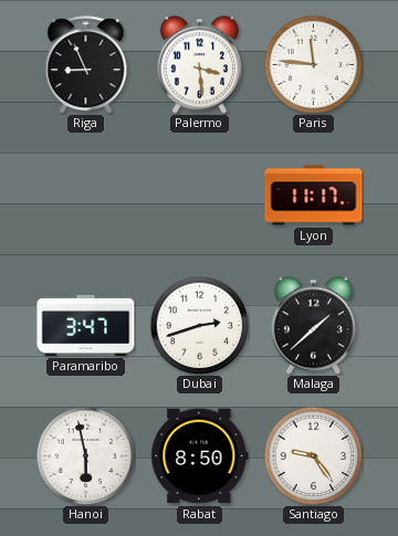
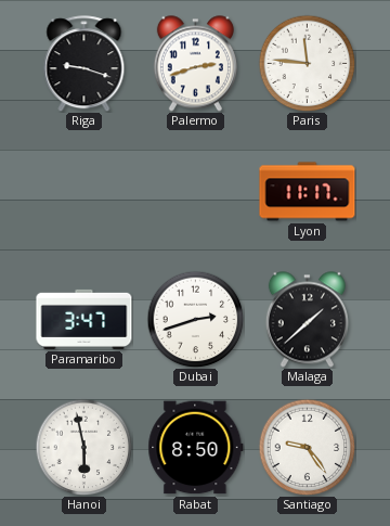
Riga: 8:56 -> 9:18
Palermo: 3:29 -> 2:42
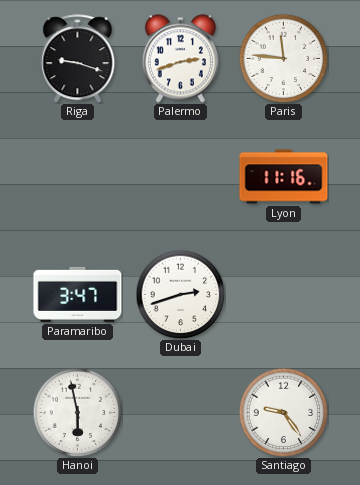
Lyon: 11:17 -> 11:16
Malaga: 1:38 -> none
Rabat: 8:50 -> none
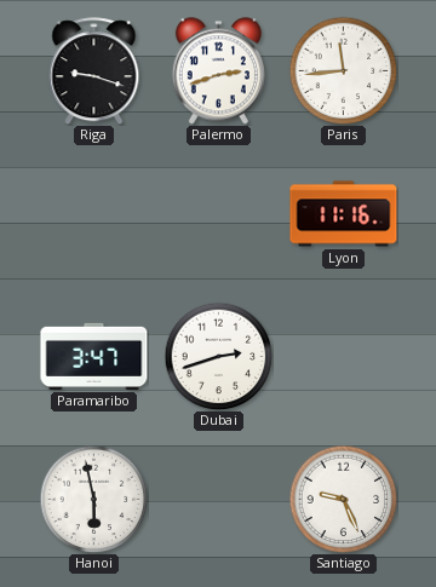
Paris: 11:46 -> 11:44
Santiago: 9:24 -> 9:26
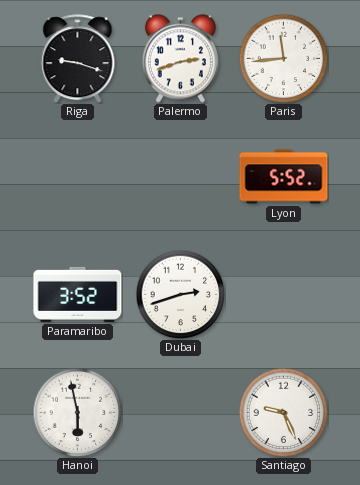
Lyon: 11:16 -> 5:52
Paramaribo: 3:47 -> 3:52
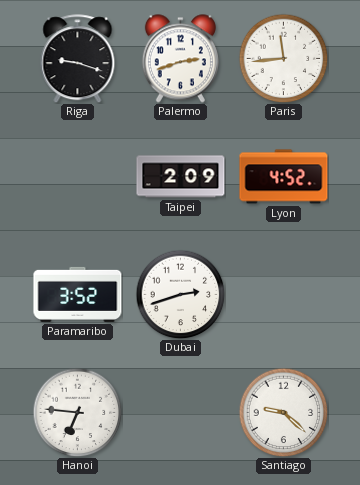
Taipei: none -> 2:09
Lyon: 5:52 -> 4:52
Hanoi: 5:58 -> 6:46
Santiago: 9:26 -> 9:22
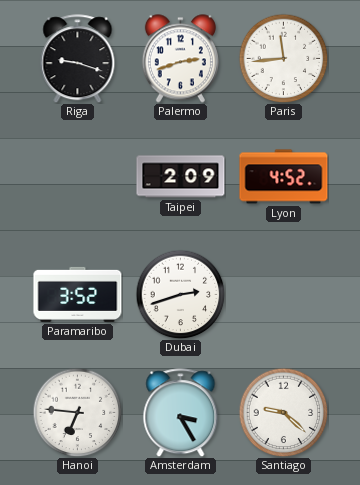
Amsterdam: none -> 3:25
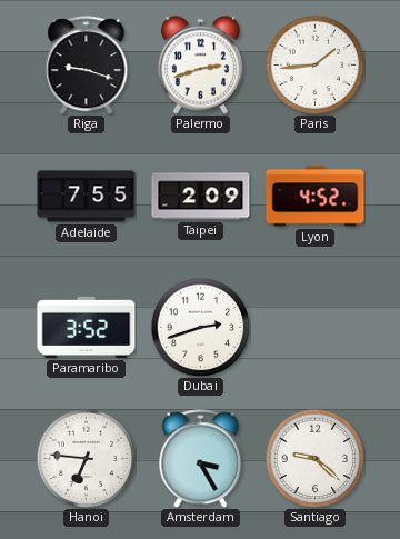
Paris: 11:44 -> 1:44
Adelaide: none -> 7:55
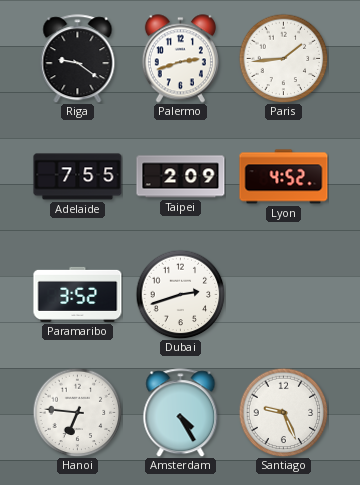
Riga: 9:18 -> 9:21
Amsterdam: 3:25 -> 4:25
Santiago: 9:22 -> 9:26
